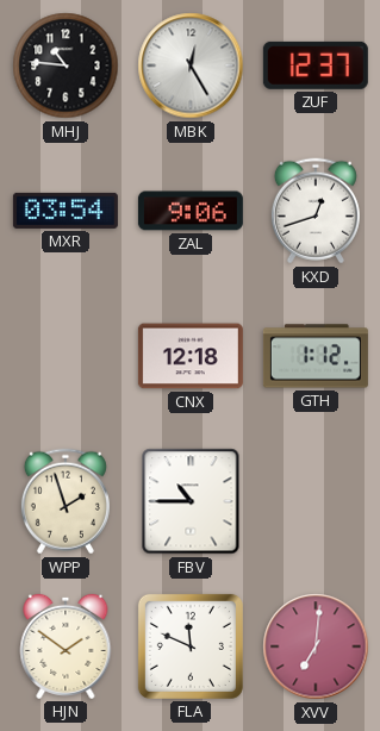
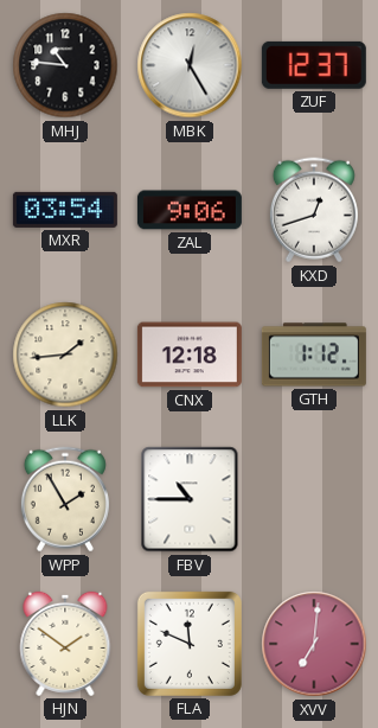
LLK: none -> 1:44
WPP: 1:57 -> 1:55
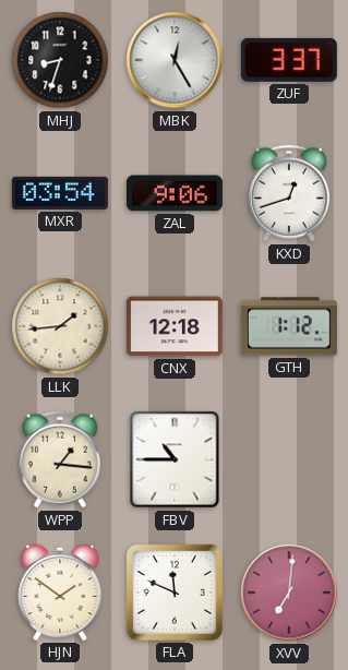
MHJ: 10:46 -> 8:33
ZUF: 12:37 -> 3:37
WPP: 1:55 -> 1:16
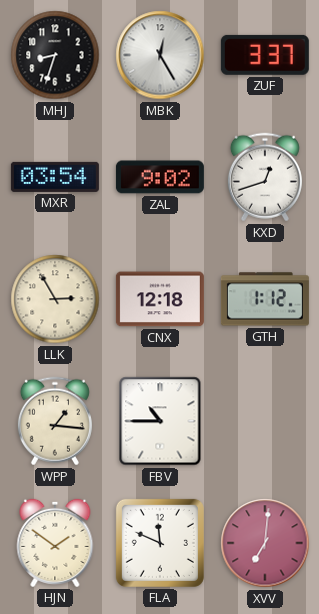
ZAL: 9:06 -> 9:02
LLK: 1:44 -> 2:55
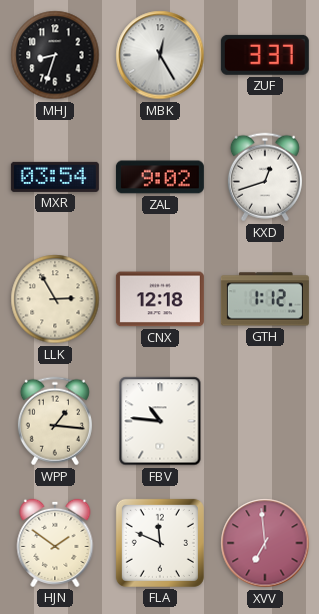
FBV: 10:45 -> 10:46
XVV: 7:01 -> 6:59
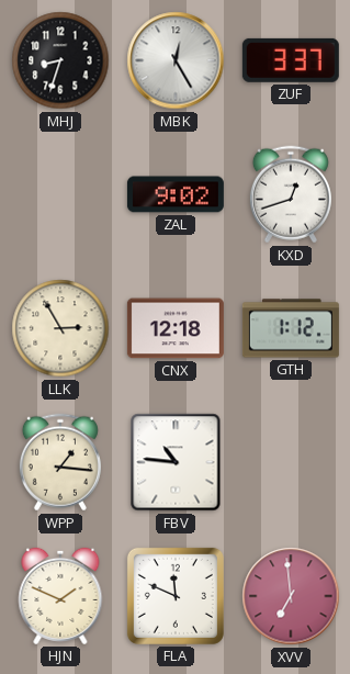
MXR: 03:54 -> none
HJN: 1:51 -> 1:49
